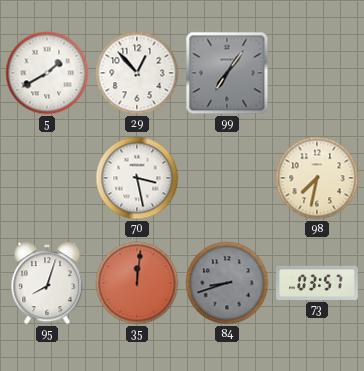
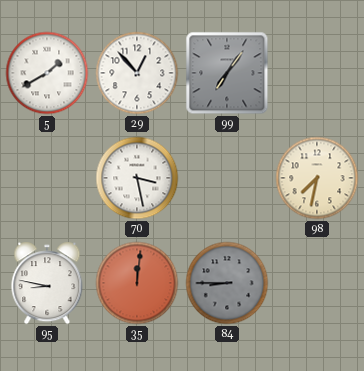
95: 8:03 -> 8:47
84: 8:42 -> 8:45
73: 03:57 -> none
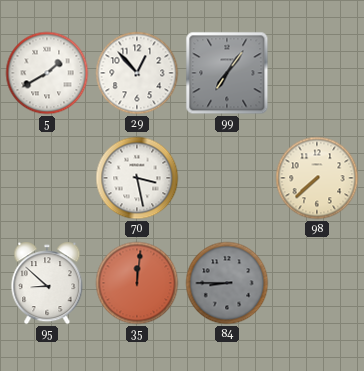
98: 7:32 -> 7:38
95: 8:47 -> 8:52
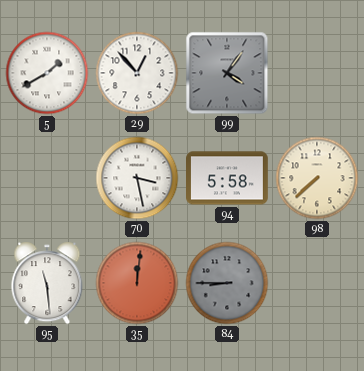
99: 7:06 -> 4:06
94: none -> 5:58
95: 8:52 -> 11:29
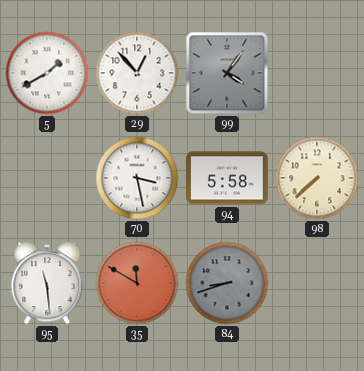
35: 12:01 -> 11:50
84: 8:45 -> 8:42
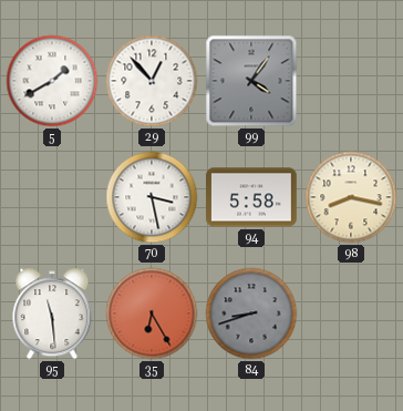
98: 7:38 -> 8:17
35: 11:50 -> 6:25
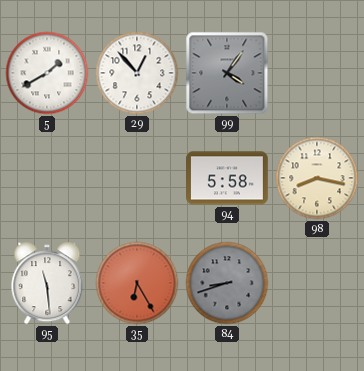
70: 3:28 -> none
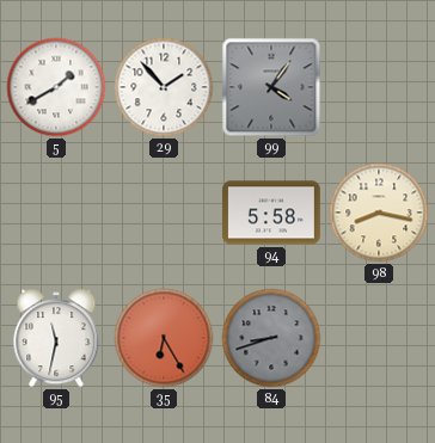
29: 12:53 -> 1:53
95: 11:29 -> 11:32
